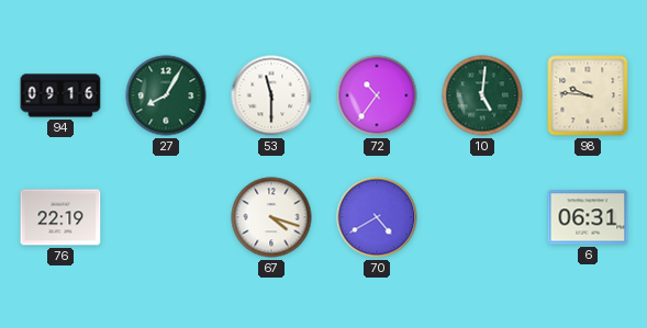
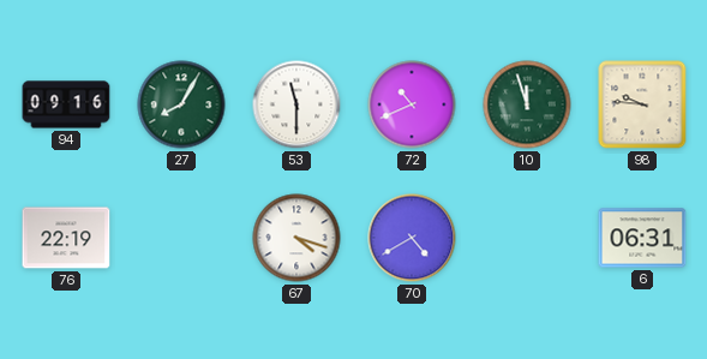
72: 10:36 -> 10:41
10: 5:01 -> 11:57
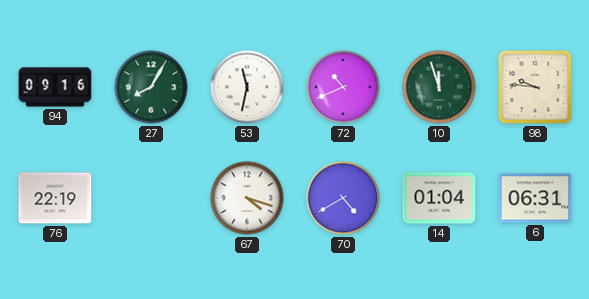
53: 11:30 -> 11:32
14: none -> 01:04
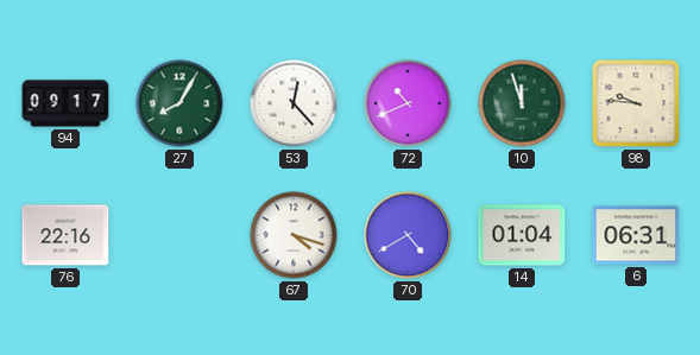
94: 09:16 -> 09:17
53: 11:32 -> 12:23
76: 22:19 -> 22:16
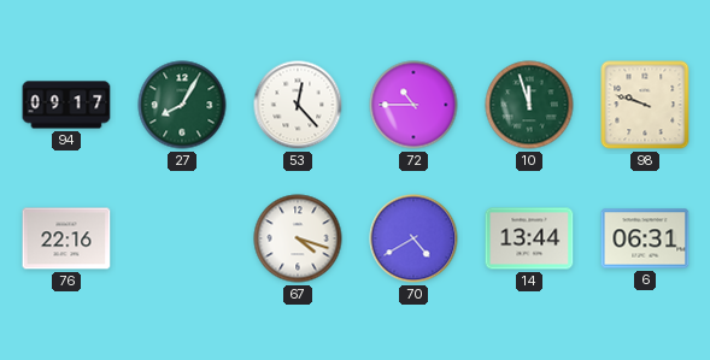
72: 10:41 -> 10:45
98: 9:46 -> 9:48
14: 01:04 -> 13:44
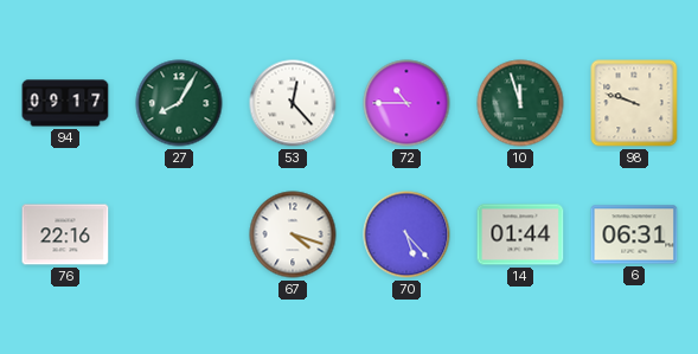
70: 4:40 -> 5:23
14: 13:44 -> 01:44
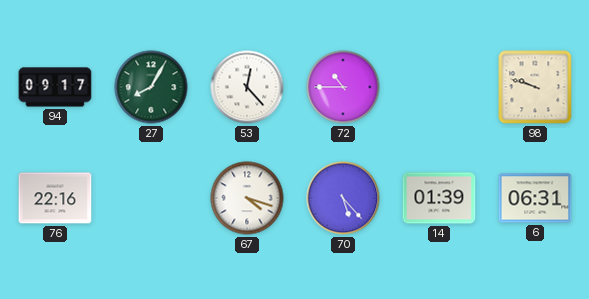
10: 11:57 -> none
14: 01:44 -> 01:39
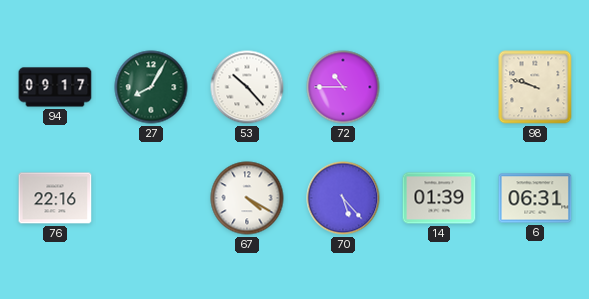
53: 12:23 -> 10:23
67: 4:18 -> 4:20
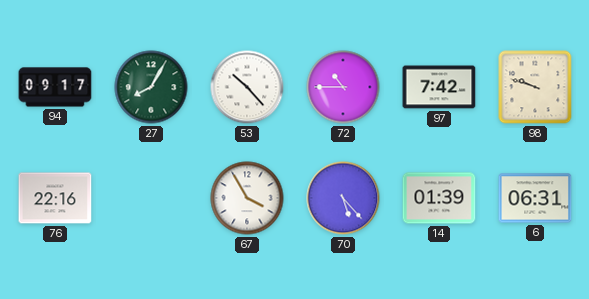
97: none -> 7:42
67: 4:20 -> 3:55
